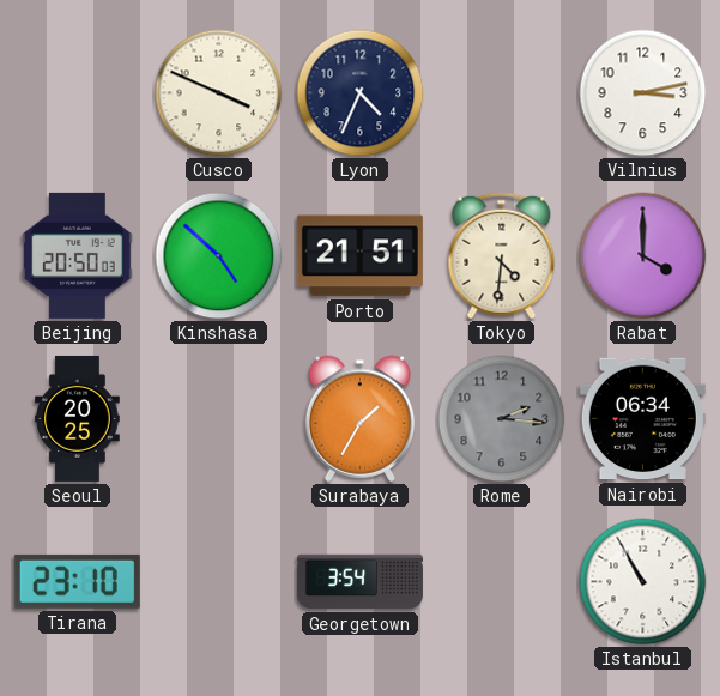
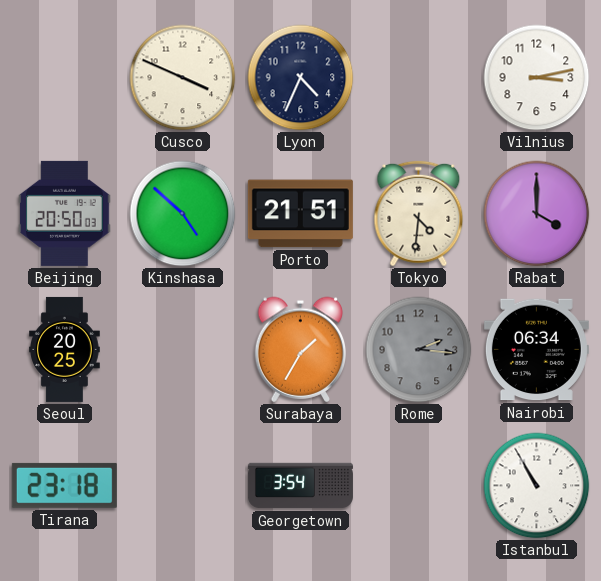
Tirana: 23:10 -> 23:18
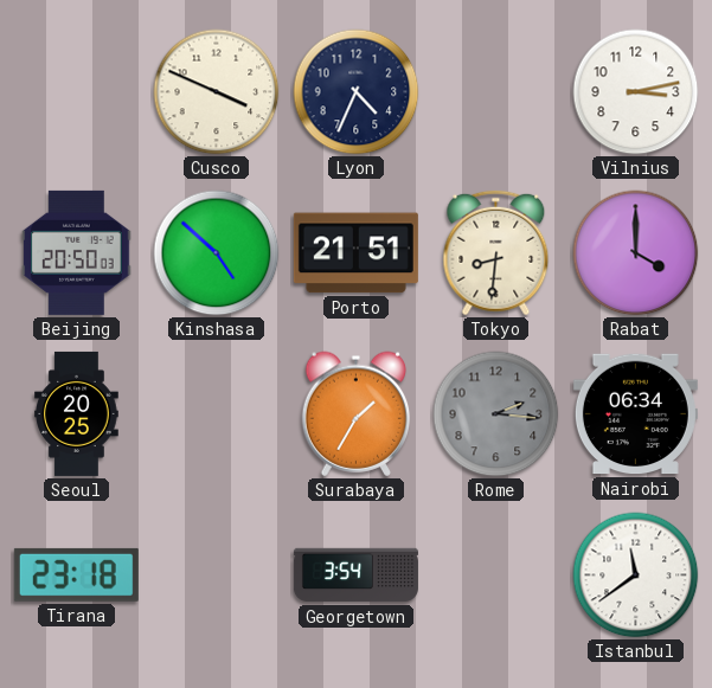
Tokyo: 4:31 -> 8:31
Istanbul: 10:55 -> 11:39
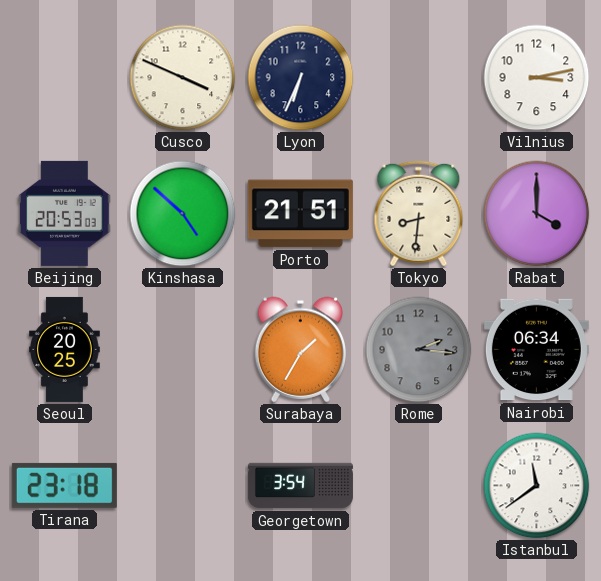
Lyon: 4:34 -> 6:34
Beijing: 20:50 -> 20:53
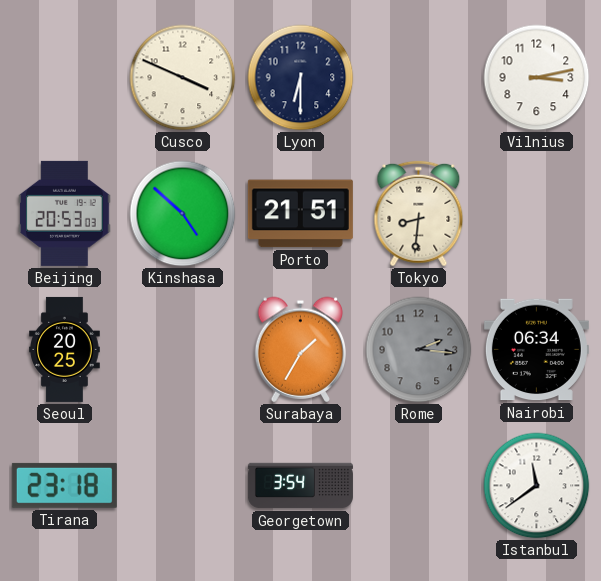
Lyon: 6:34 -> 6:30
Rabat: 4:00 -> none
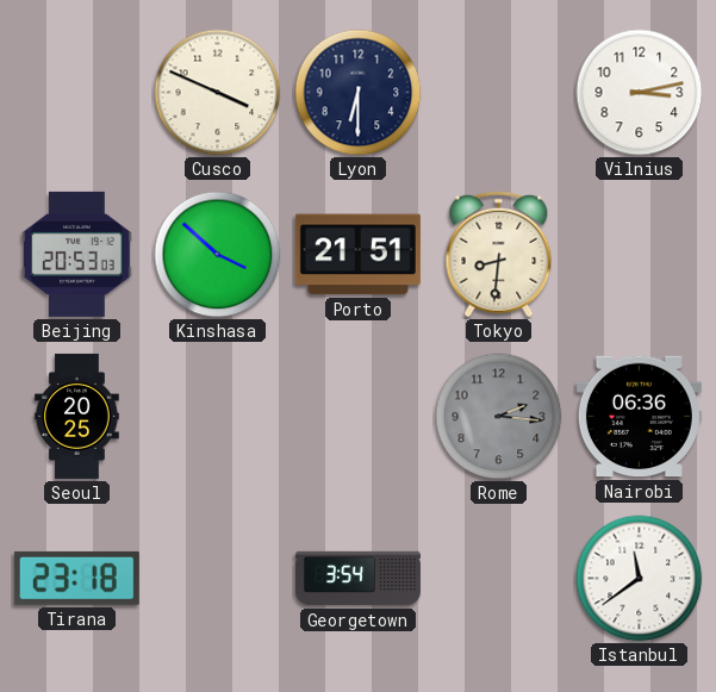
Kinshasa: 4:52 -> 3:52
Surabaya: 1:35 -> none
Nairobi: 06:34 -> 06:36
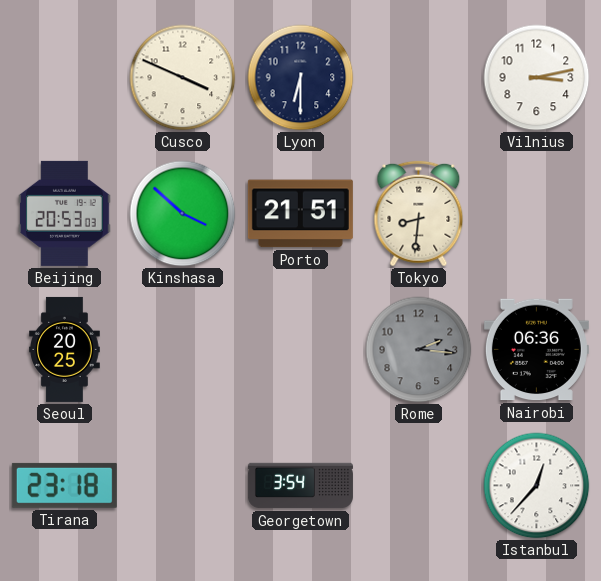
Istanbul: 11:39 -> 12:37
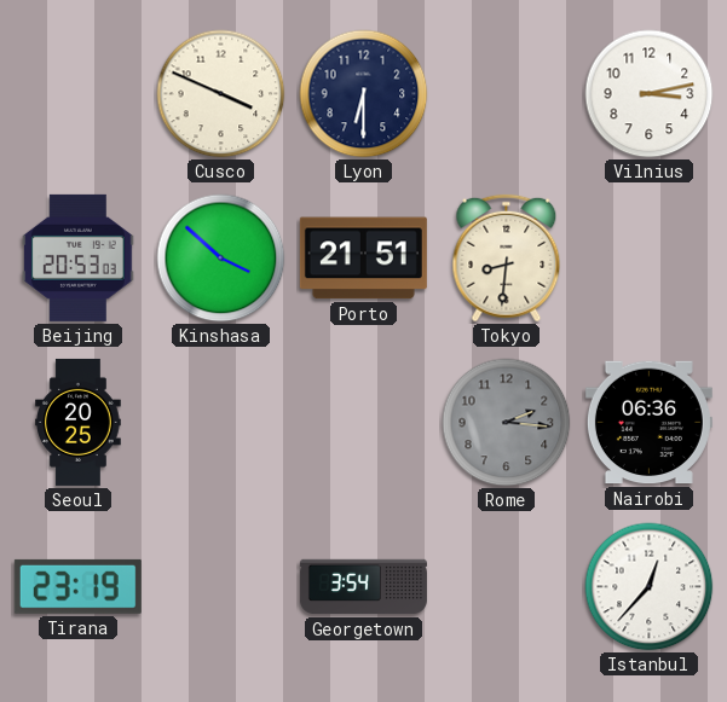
Tirana: 23:18 -> 23:19
